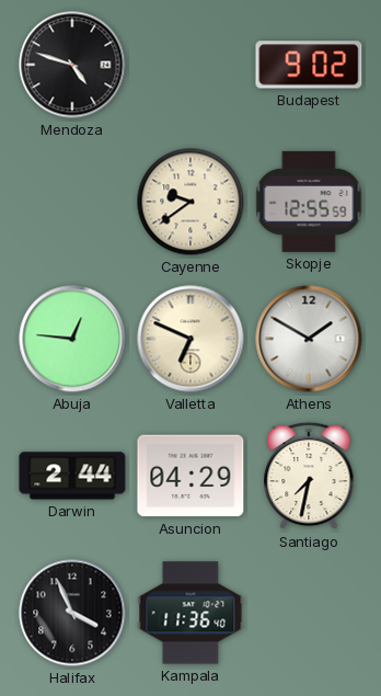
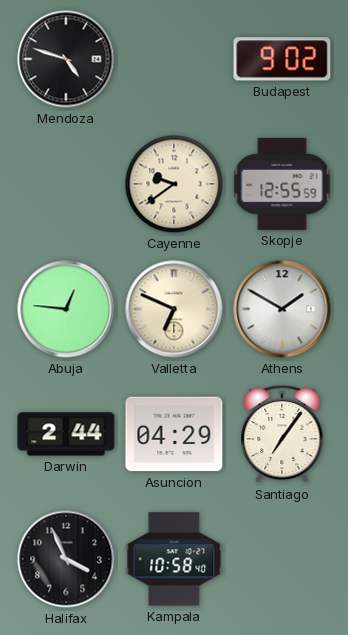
Santiago: 7:32 -> 7:06
Kampala: 11:36 -> 10:58
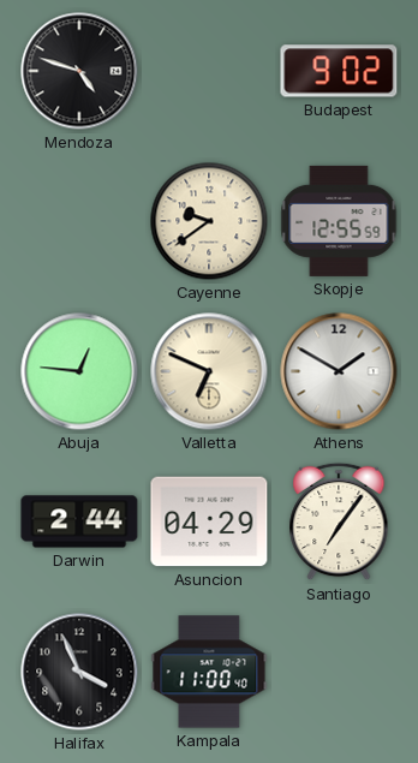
Kampala: 10:58 -> 11:00
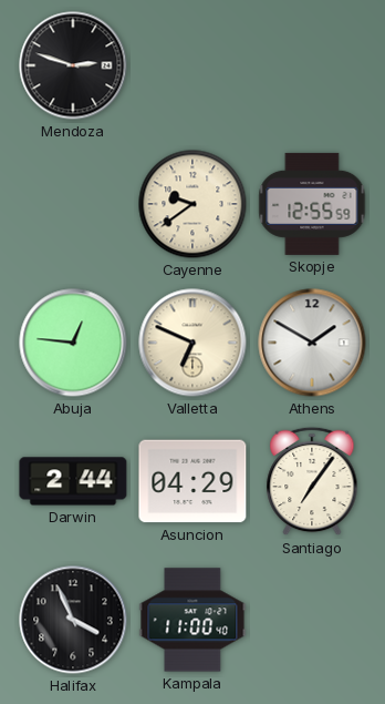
Mendoza: 4:48 -> 2:48
Budapest: 9:02 -> none
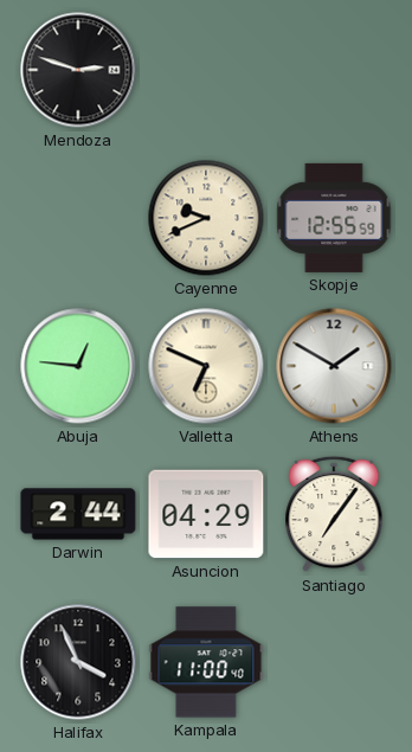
Cayenne: 9:39 -> 9:41
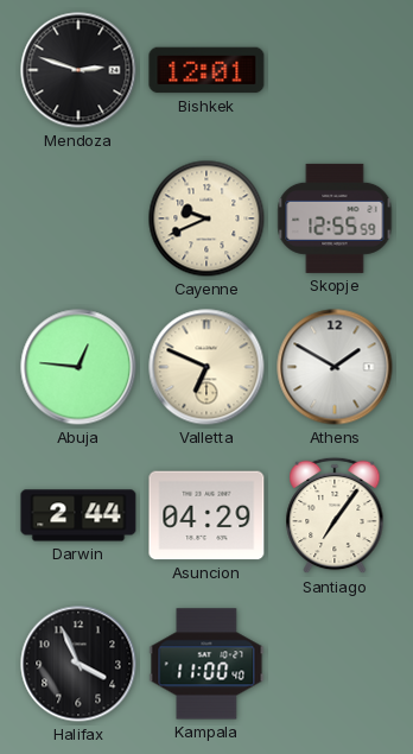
Bishkek: none -> 12:01
